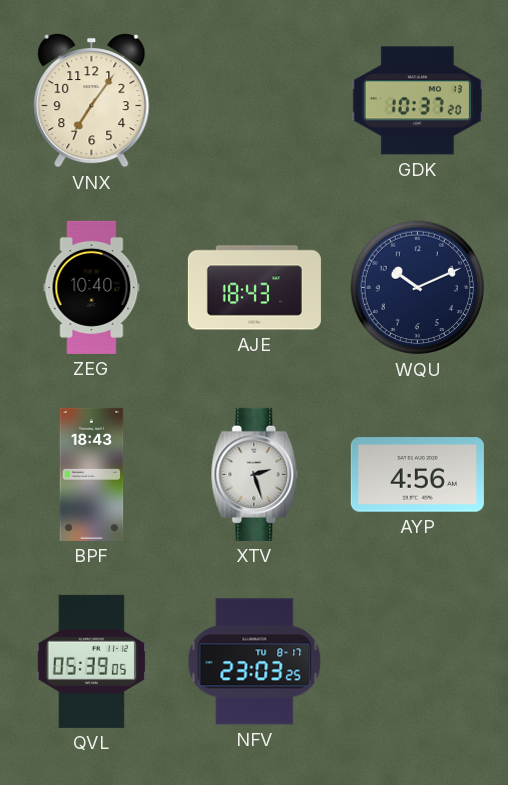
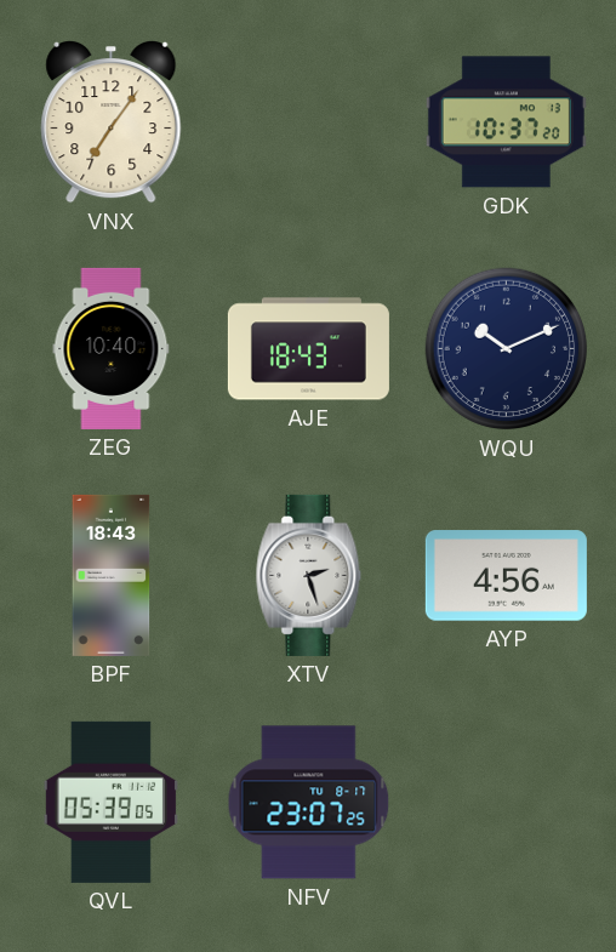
NFV: 23:03 -> 23:07
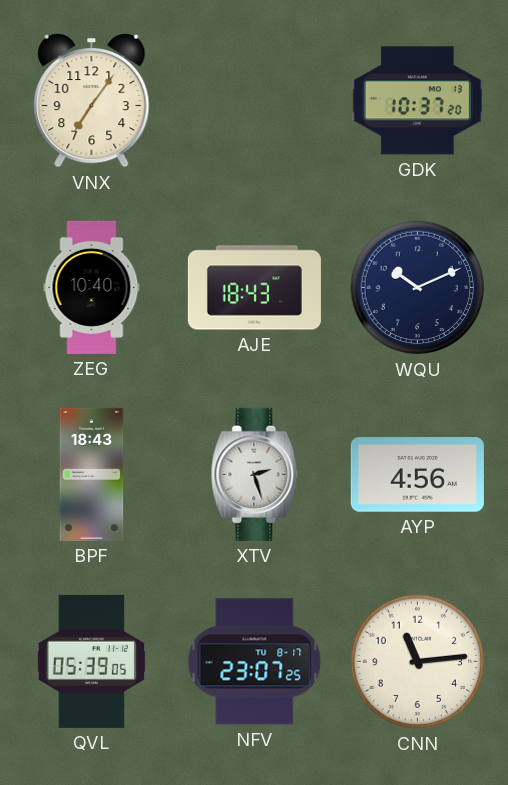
CNN: none -> 11:14
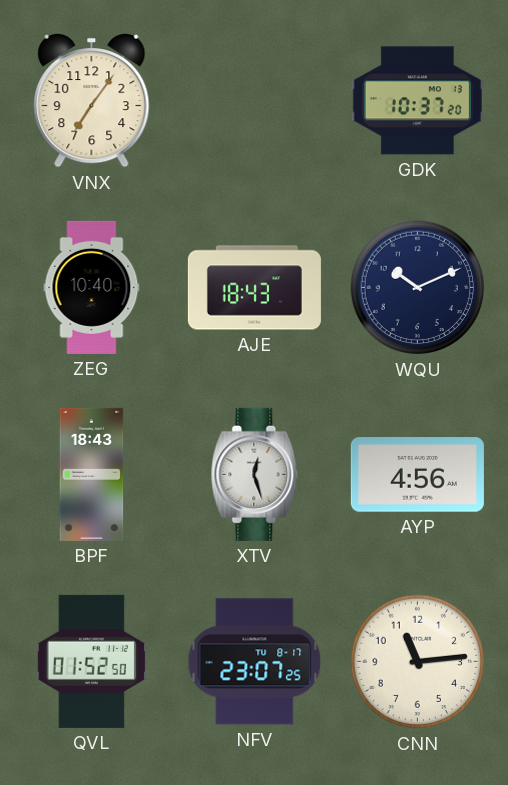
XTV: 2:27 -> 12:27
QVL: 05:39 -> 01:52
